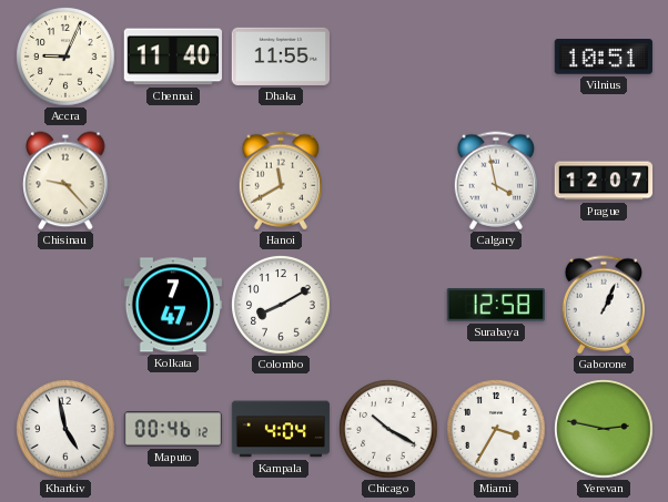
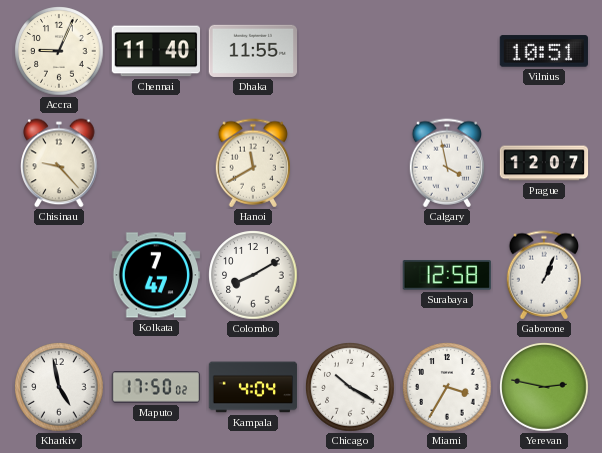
Maputo: 00:46 -> 17:50
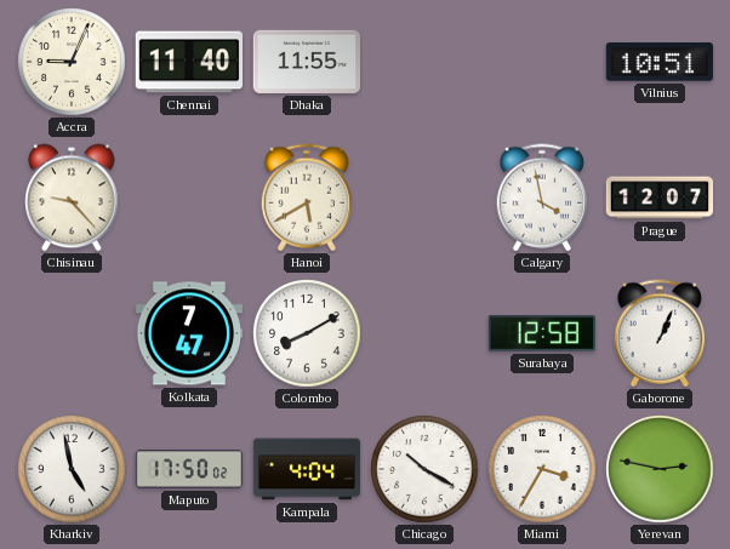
Hanoi: 11:40 -> 5:40
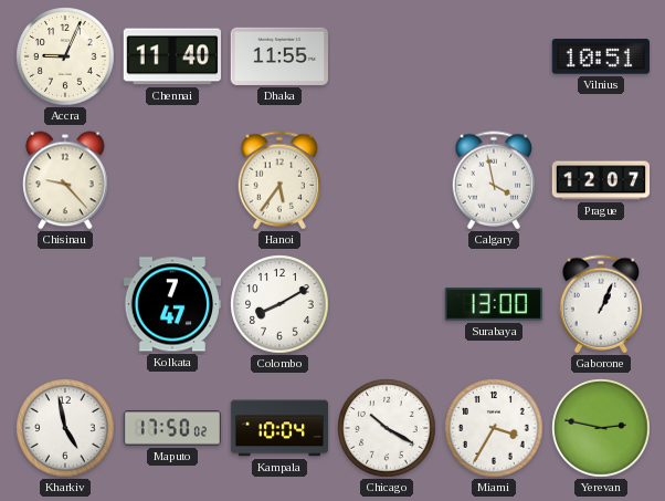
Hanoi: 5:40 -> 5:36
Surabaya: 12:58 -> 13:00
Kampala: 4:04 -> 10:04
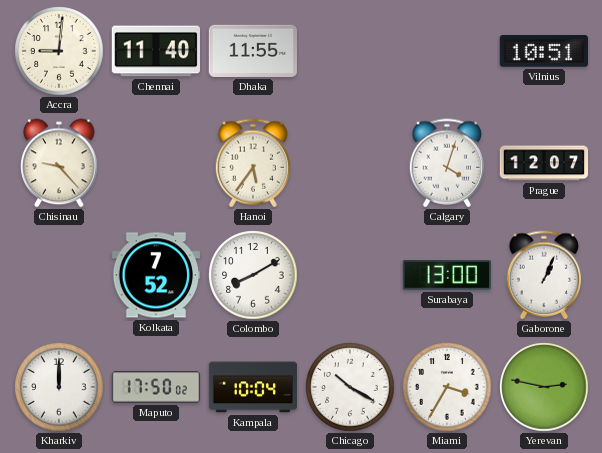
Accra: 9:04 -> 9:01
Calgary: 3:58 -> 4:03
Kolkata: 7:47 -> 7:52
Kharkiv: 4:58 -> 12:00
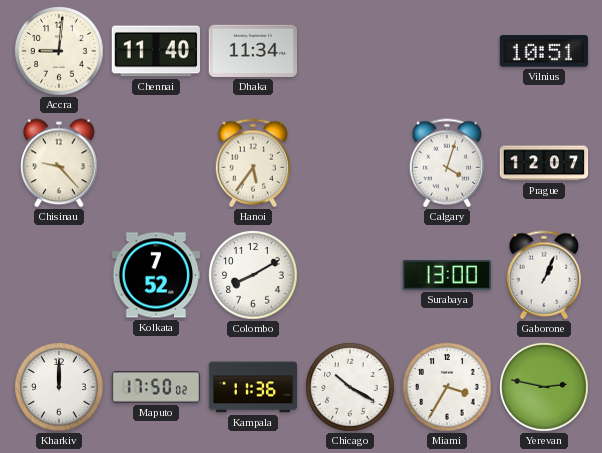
Dhaka: 11:55 -> 11:34
Kampala: 10:04 -> 11:36
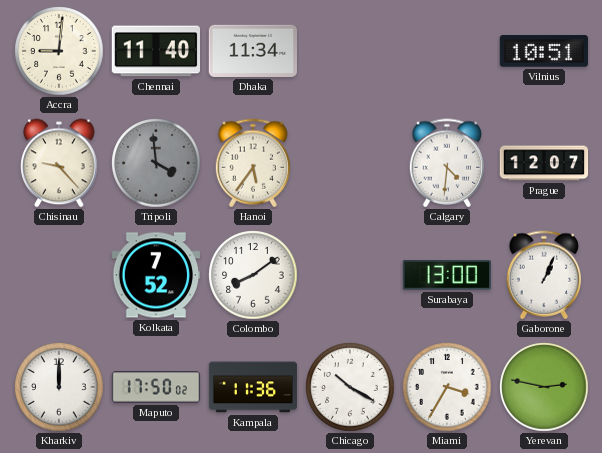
Tripoli: none -> 3:59
Calgary: 4:03 -> 4:31
Colombo: 8:10 -> 8:09
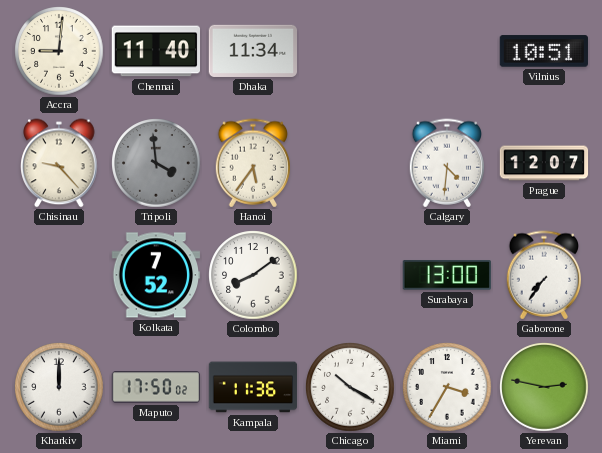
Gaborone: 1:04 -> 7:36
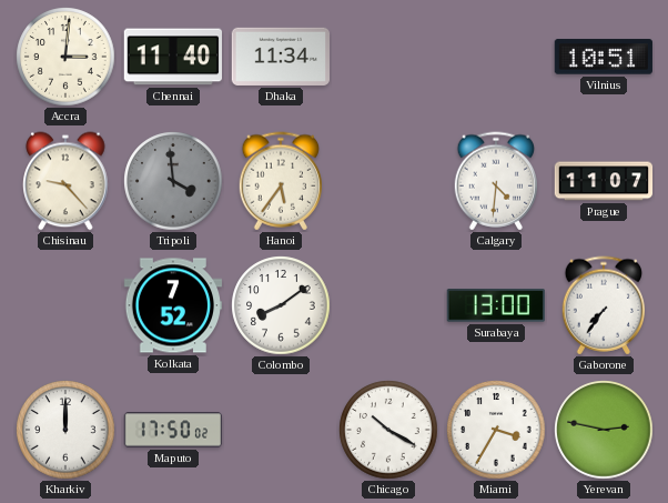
Accra: 9:01 -> 3:01
Prague: 12:07 -> 11:07
Kampala: 11:36 -> none
